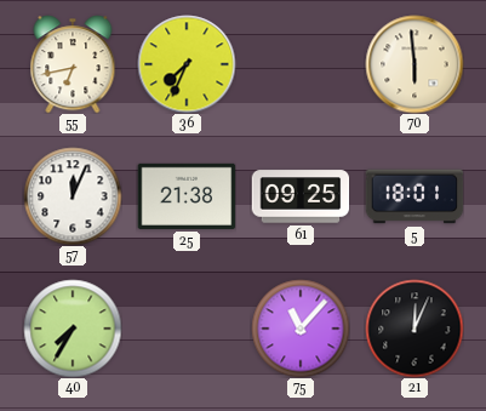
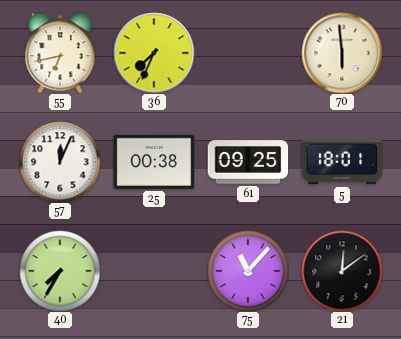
25: 21:38 -> 00:38
21: 12:04 -> 12:09
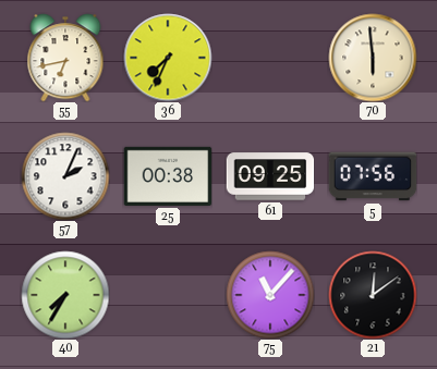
57: 12:04 -> 2:04
5: 18:01 -> 07:56
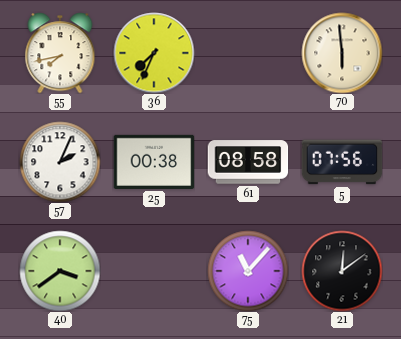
55: 6:43 -> 7:43
61: 09:25 -> 08:58
40: 7:35 -> 3:39
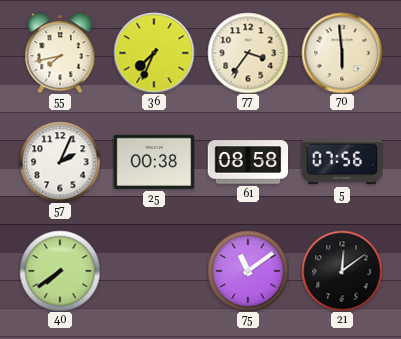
77: none -> 3:36
40: 3:39 -> 7:39
75: 11:07 -> 11:09
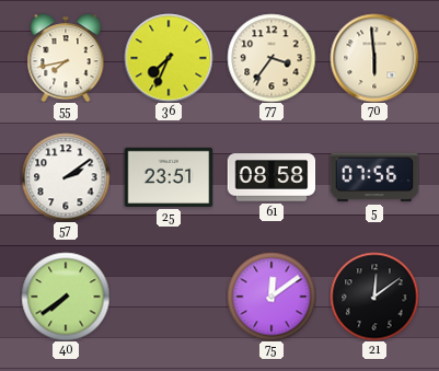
57: 2:04 -> 2:09
25: 00:38 -> 23:51
75: 11:09 -> 12:09
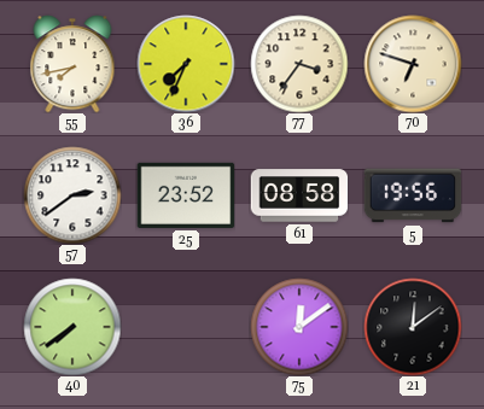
70: 5:59 -> 6:48
57: 2:09 -> 2:39
25: 23:51 -> 23:52
5: 07:56 -> 19:56
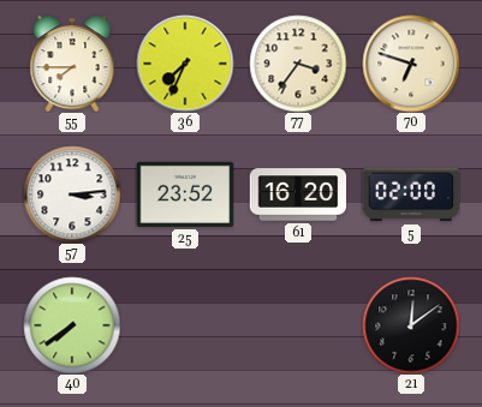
55: 7:43 -> 7:45
57: 2:39 -> 3:14
61: 08:58 -> 16:20
5: 19:56 -> 02:00
75: 12:09 -> none
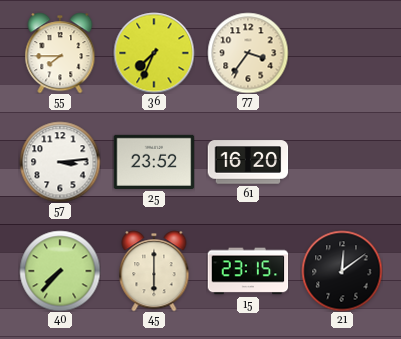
70: 6:48 -> none
5: 02:00 -> none
40: 7:39 -> 7:37
45: none -> 6:00
15: none -> 23:15
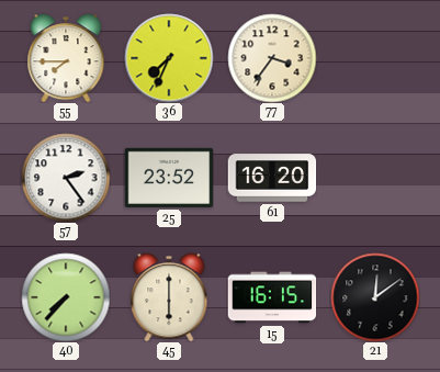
57: 3:14 -> 2:24
15: 23:15 -> 16:15
